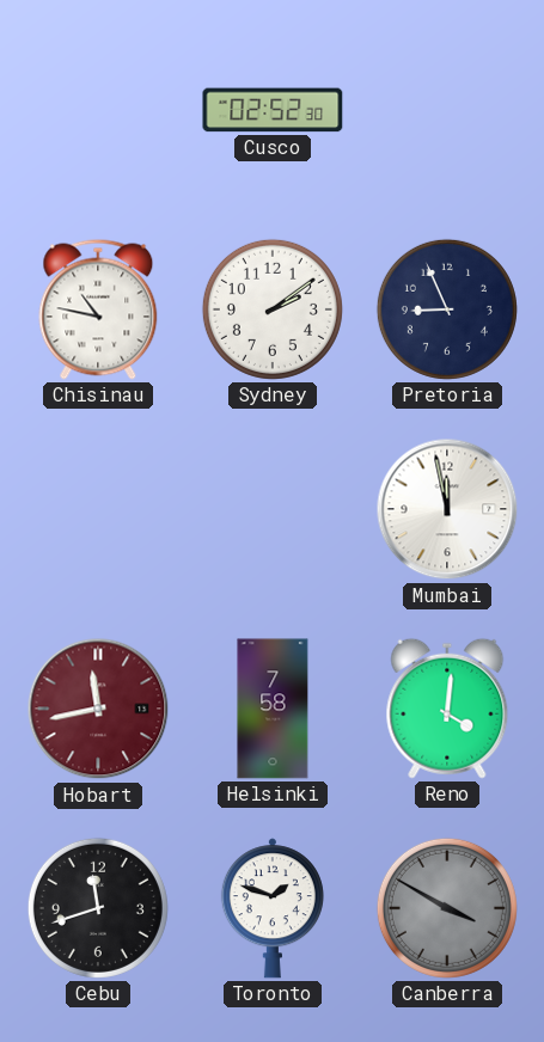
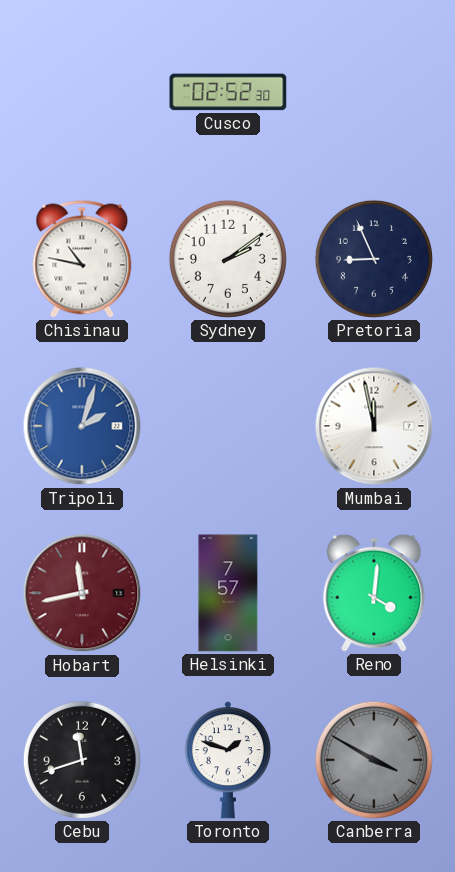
Tripoli: none -> 2:03
Helsinki: 7:58 -> 7:57
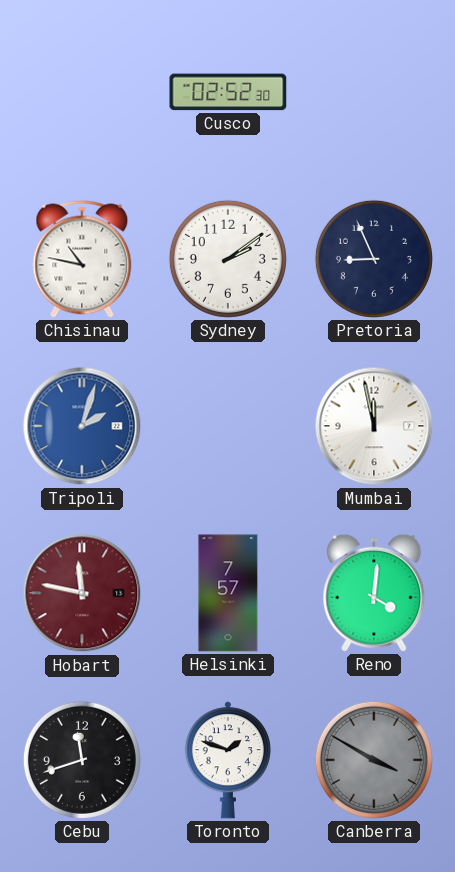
Hobart: 11:43 -> 11:47
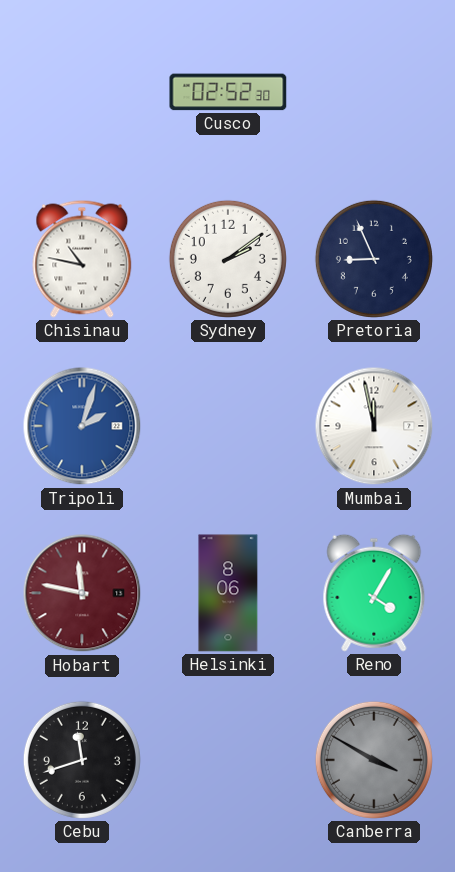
Helsinki: 7:57 -> 8:06
Reno: 4:01 -> 4:05
Toronto: 1:48 -> none
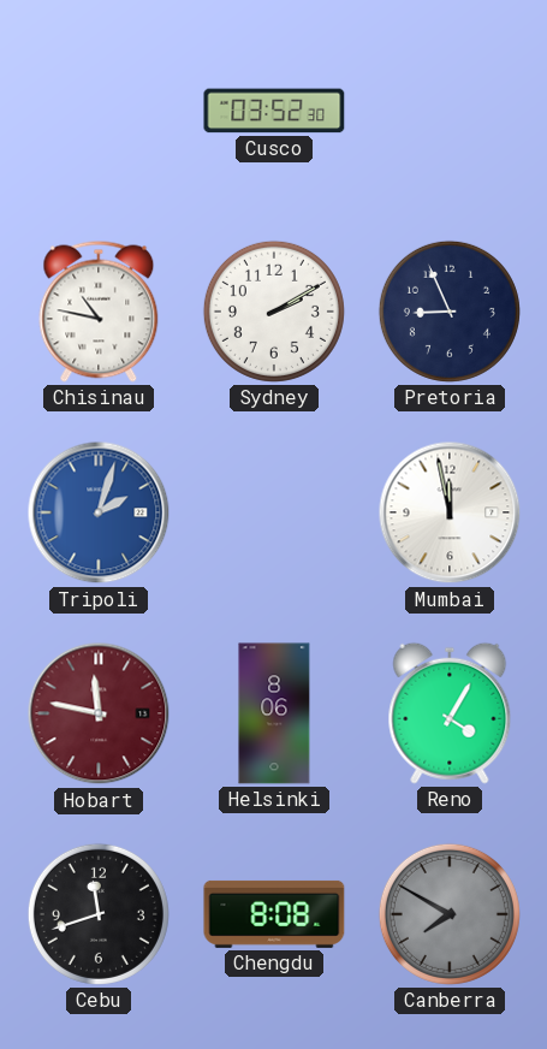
Cusco: 02:52 -> 03:52
Sydney: 2:09 -> 2:10
Chengdu: none -> 8:08
Canberra: 3:50 -> 7:50
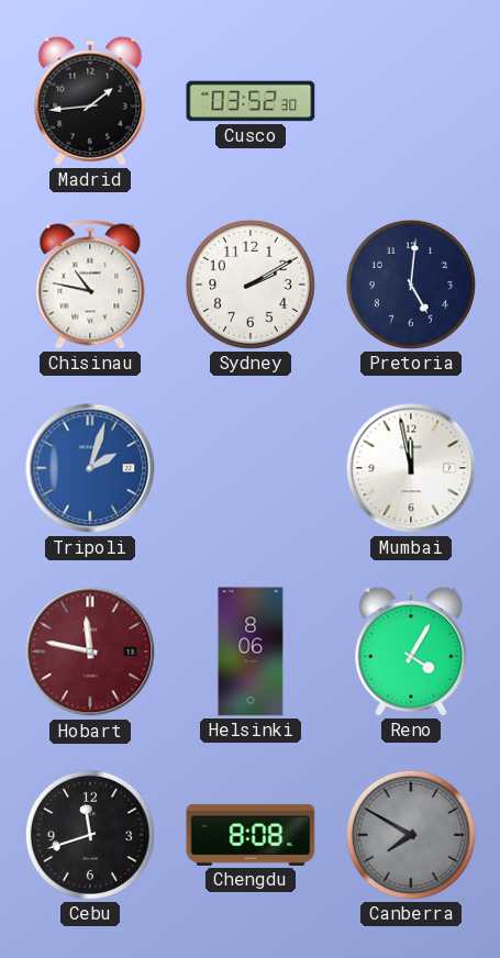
Madrid: none -> 1:44
Pretoria: 8:56 -> 5:01
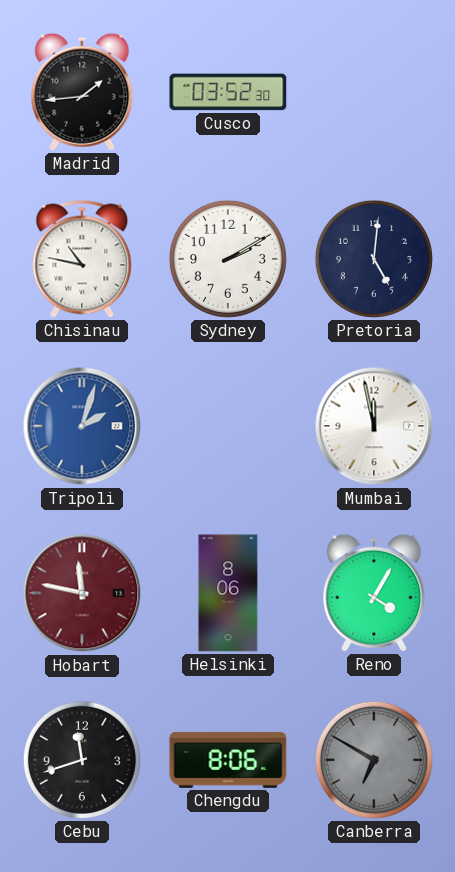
Chengdu: 8:08 -> 8:06
Canberra: 7:50 -> 6:50
